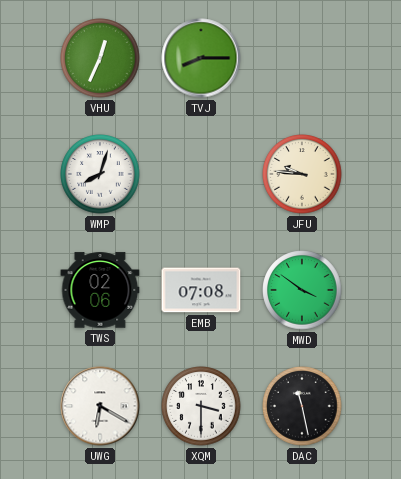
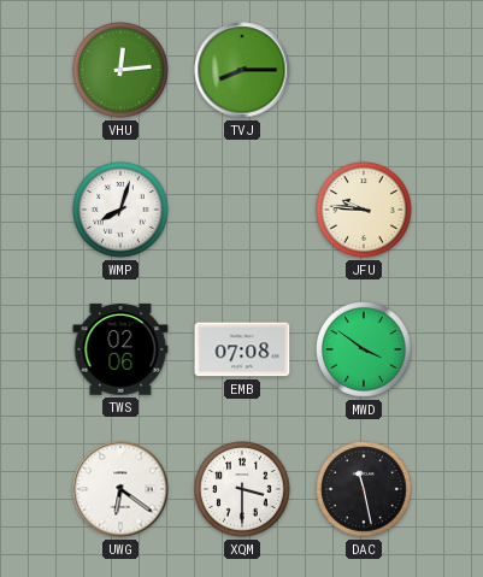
VHU: 12:34 -> 12:14
UWG: 6:20 -> 6:21
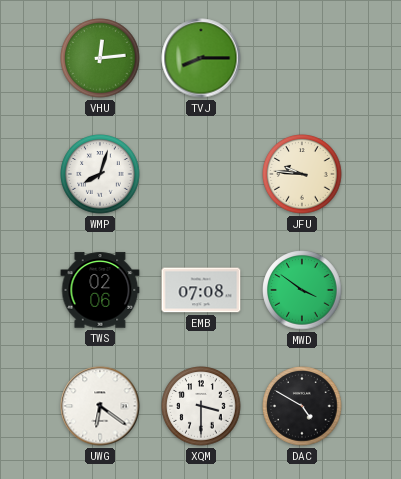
DAC: 11:28 -> 4:50
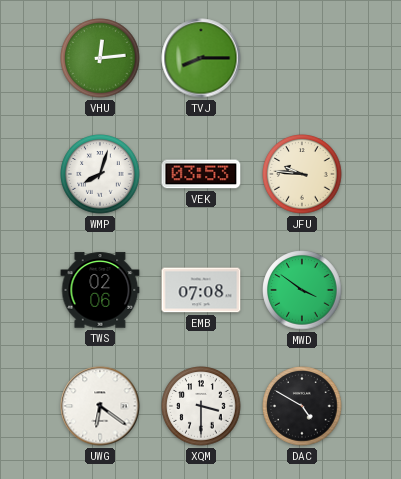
VEK: none -> 03:53
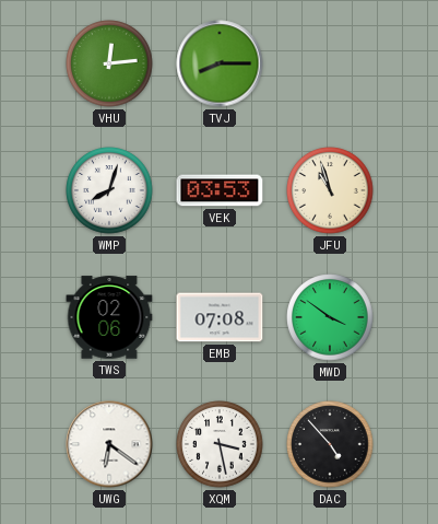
JFU: 9:46 -> 10:57
XQM: 3:30 -> 3:28
DAC: 4:50 -> 4:53
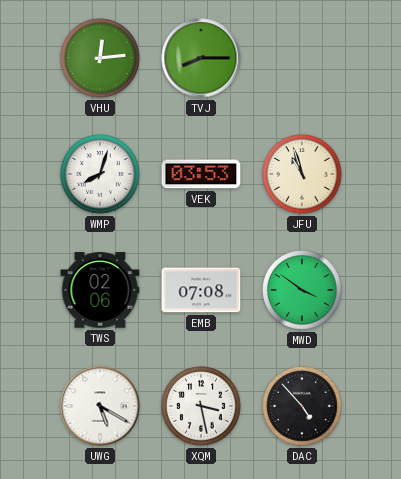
UWG: 6:21 -> 5:20
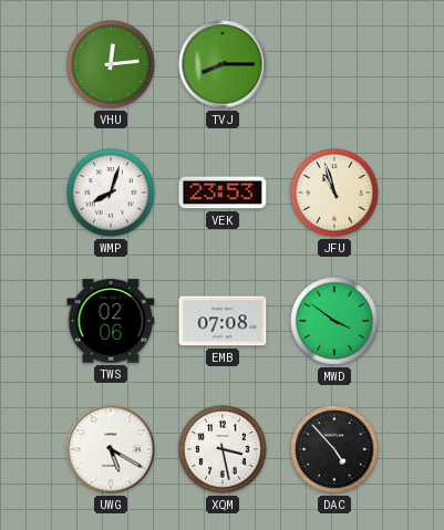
VEK: 03:53 -> 23:53
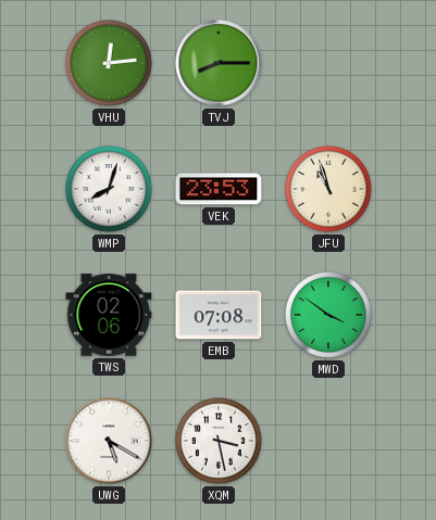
DAC: 4:53 -> none
